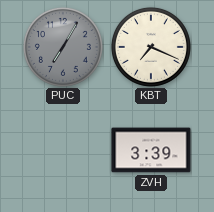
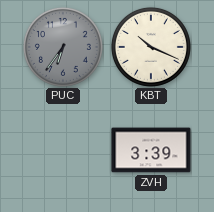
PUC: 7:05 -> 6:36
KBT: 7:19 -> 10:19
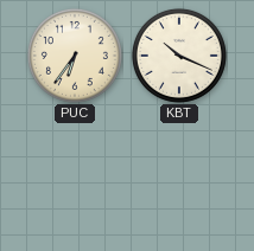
PUC dial: grey -> cream
ZVH: 3:39 -> none
